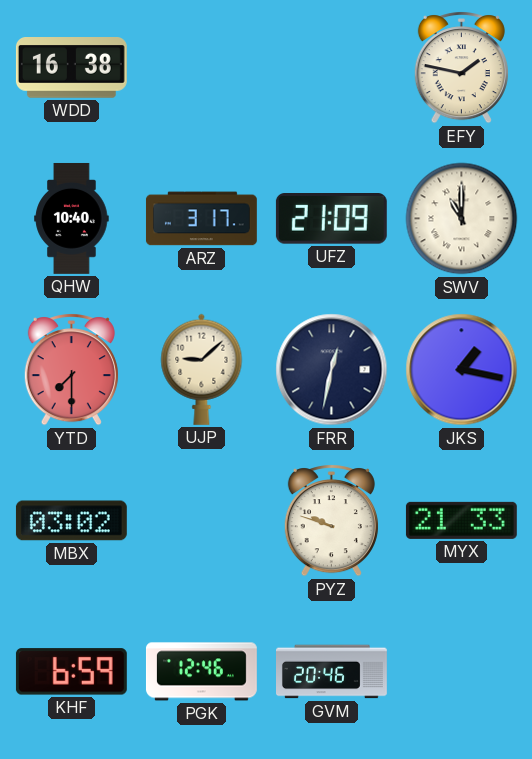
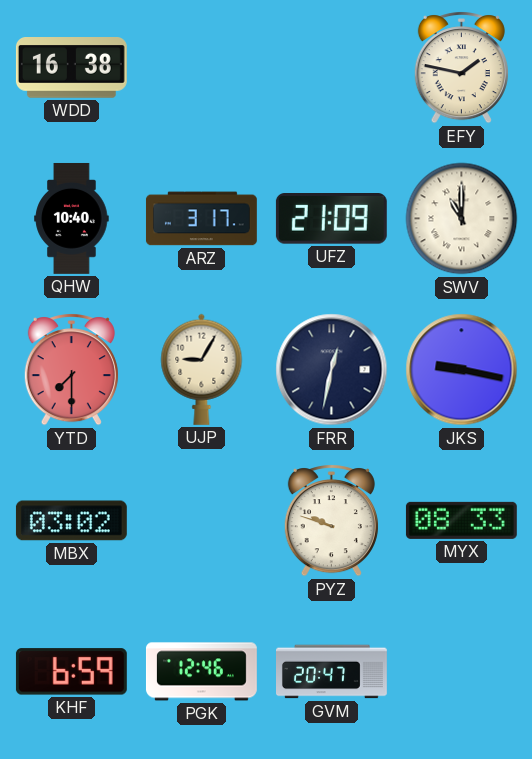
UJP: 9:08 -> 9:05
JKS: 1:17 -> 9:17
MYX: 21:33 -> 08:33
GVM: 20:46 -> 20:47
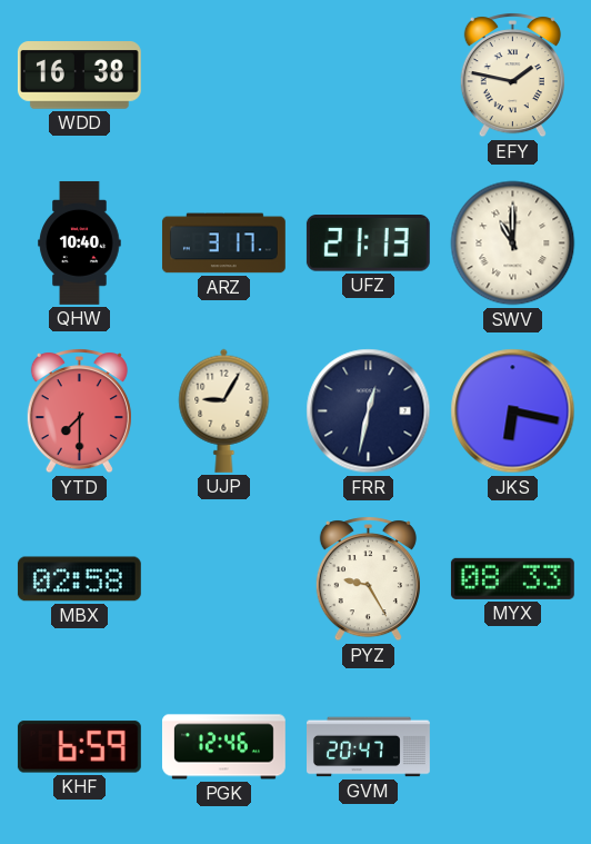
UFZ: 21:09 -> 21:13
JKS: 9:17 -> 6:17
MBX: 03:02 -> 02:58
PYZ: 9:48 -> 9:25
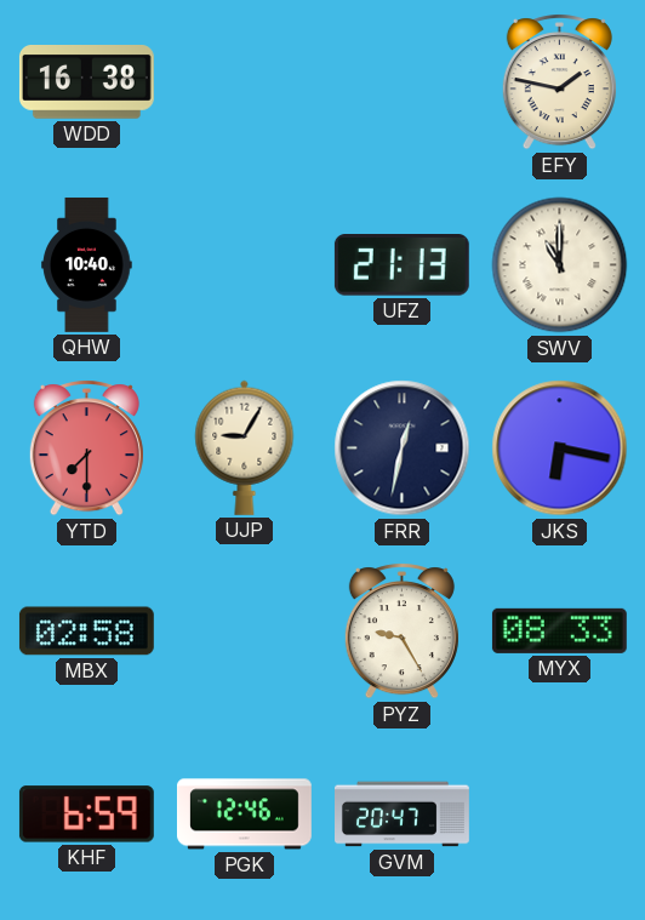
ARZ: 3:17 -> none
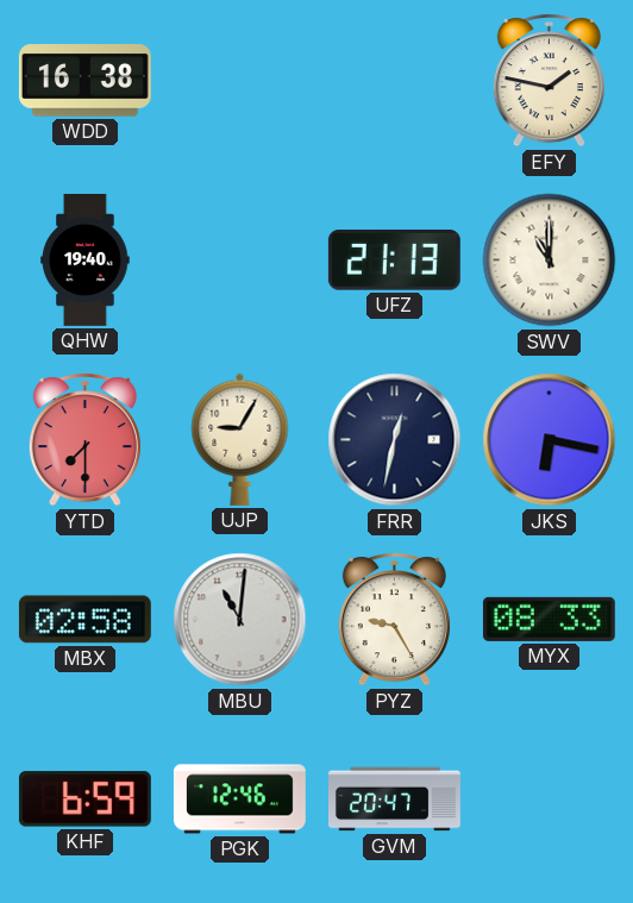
QHW: 10:40 -> 19:40
MBU: none -> 11:01
